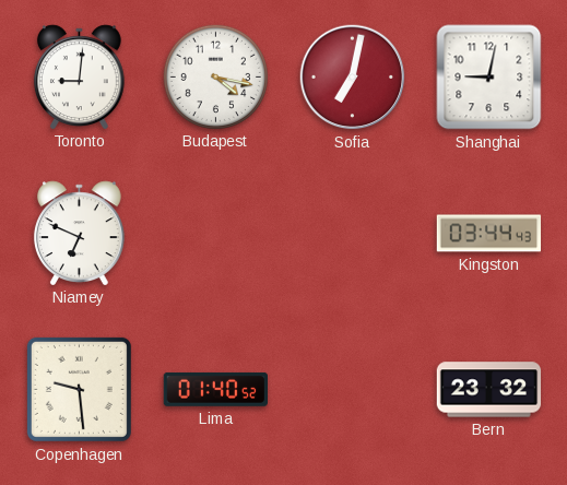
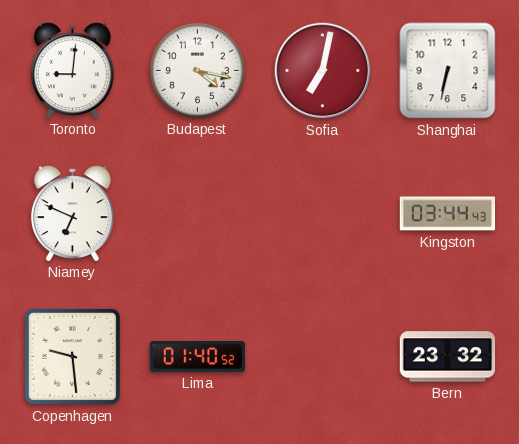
Shanghai: 9:02 -> 6:32
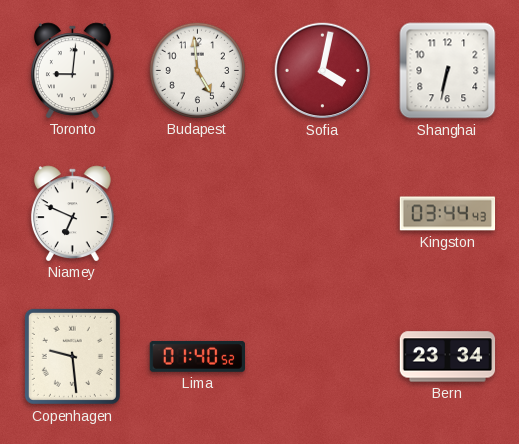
Budapest: 4:17 -> 4:59
Sofia: 7:02 -> 4:02
Bern: 23:32 -> 23:34
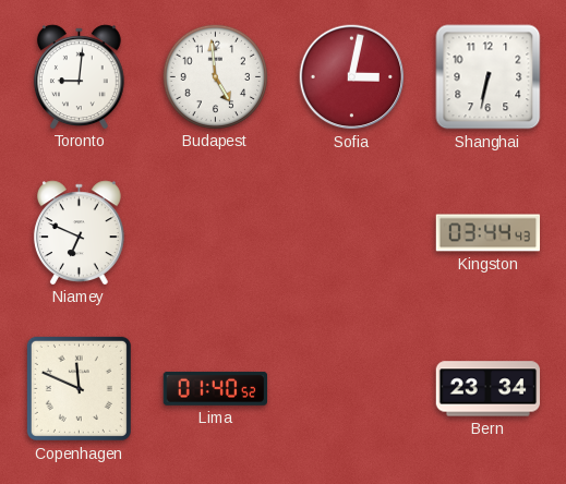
Sofia: 4:02 -> 3:02
Copenhagen: 9:29 -> 11:49
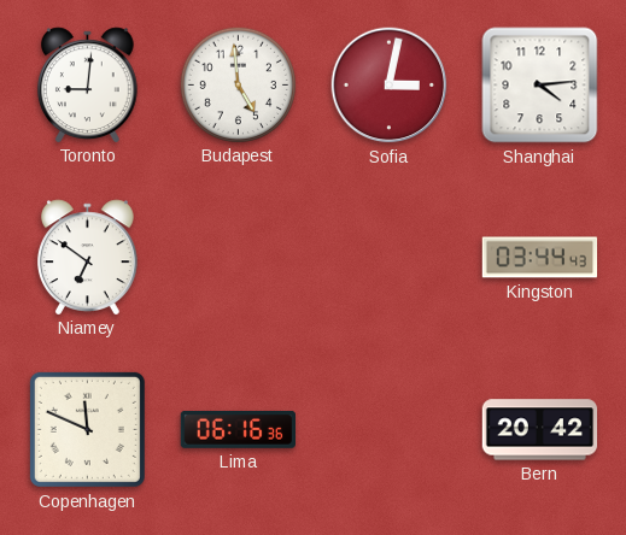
Shanghai: 6:32 -> 4:14
Niamey: 6:49 -> 6:51
Lima: 01:40 -> 06:16
Bern: 23:34 -> 20:42
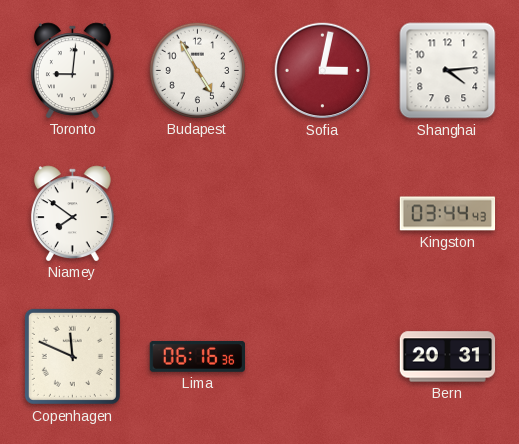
Budapest: 4:59 -> 4:55
Niamey: 6:51 -> 7:51
Bern: 20:42 -> 20:31
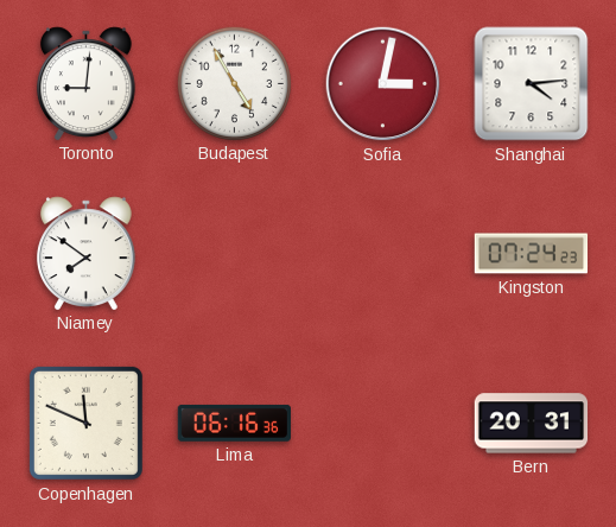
Kingston: 03:44 -> 07:24
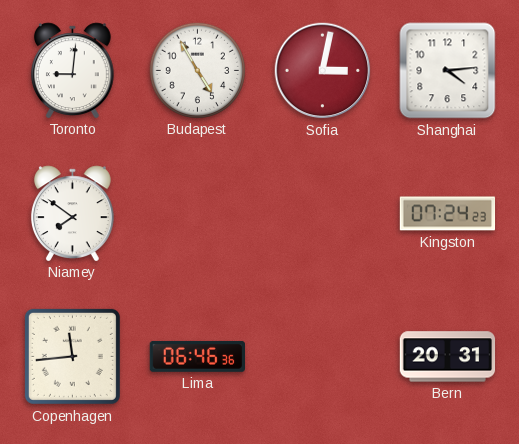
Copenhagen: 11:49 -> 11:44
Lima: 06:16 -> 06:46
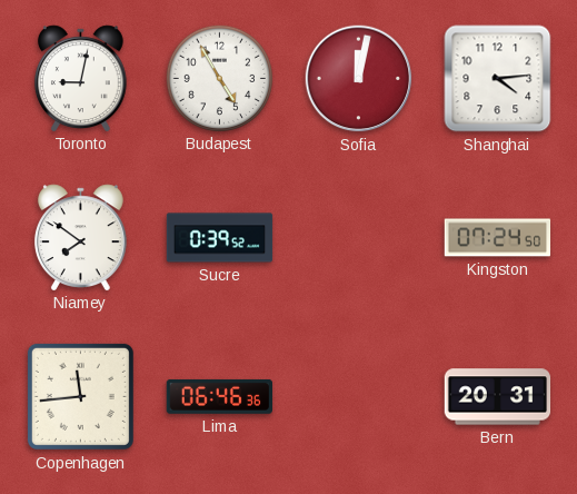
Toronto: 9:01 -> 9:02
Sofia: 3:02 -> 12:02
Sucre: none -> 0:39
Kingston: 07:24:23 -> 07:24:50
